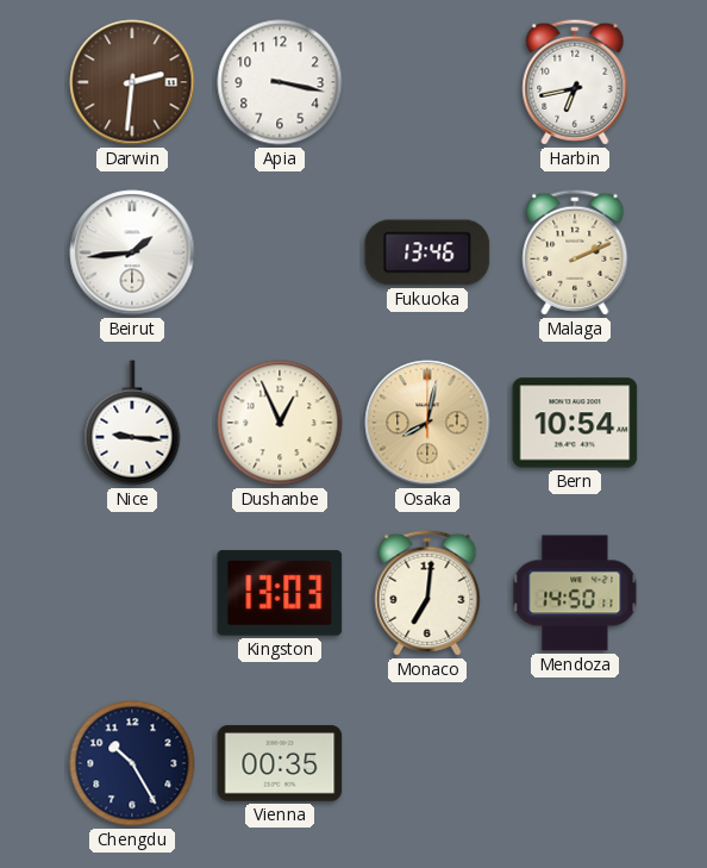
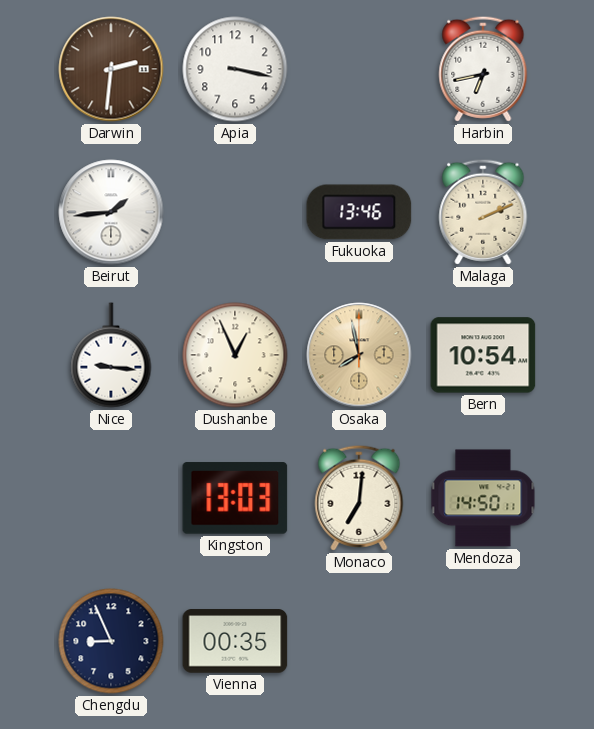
Osaka: 8:02 -> 7:58
Chengdu: 10:25 -> 8:56
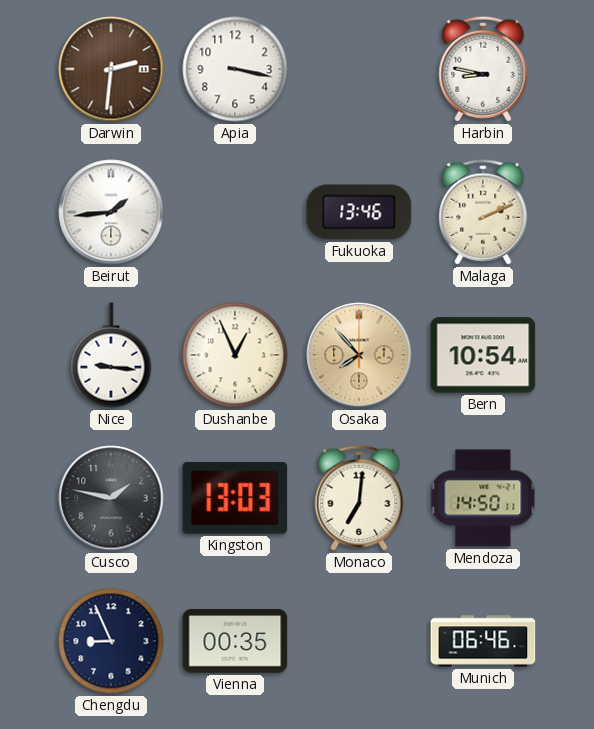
Harbin: 6:43 -> 8:47
Osaka: 7:58 -> 7:53
Cusco: none -> 1:47
Munich: none -> 06:46
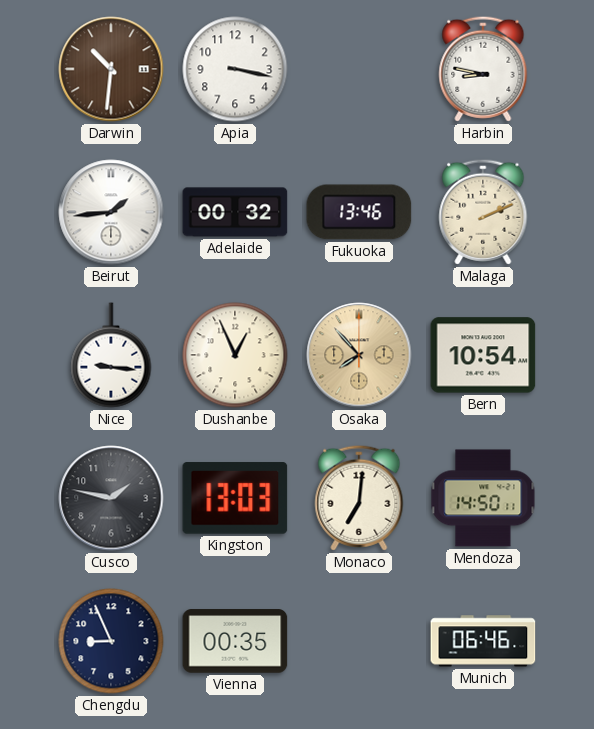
Darwin: 2:31 -> 10:31
Adelaide: none -> 00:32
